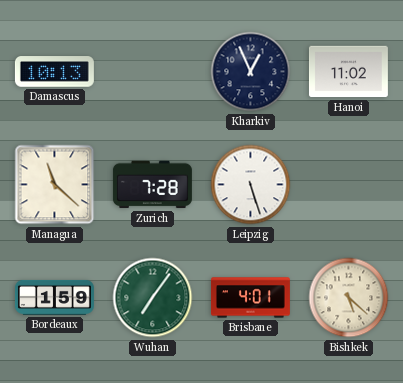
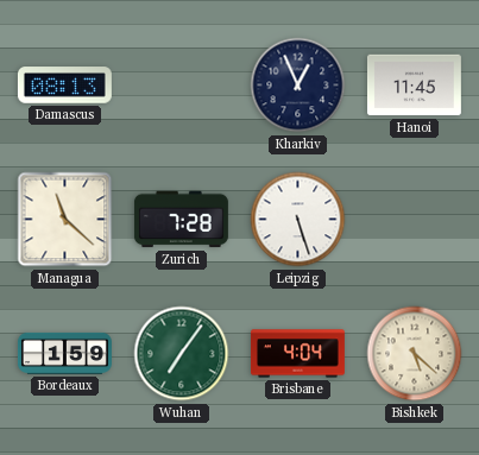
Damascus: 10:13 -> 08:13
Hanoi: 11:02 -> 11:45
Brisbane: 4:01 -> 4:04
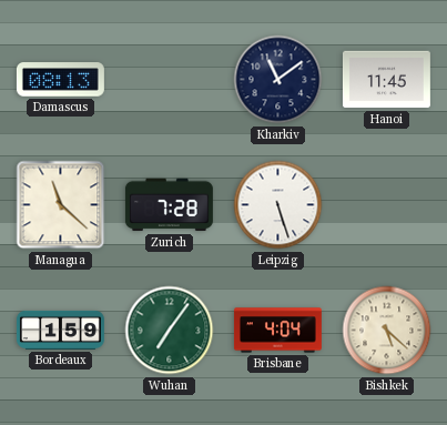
Kharkiv: 12:56 -> 11:09
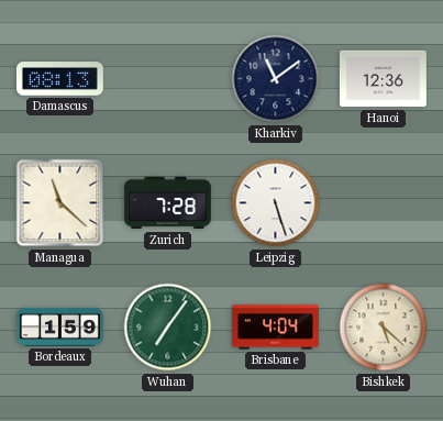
Hanoi: 11:45 -> 12:36
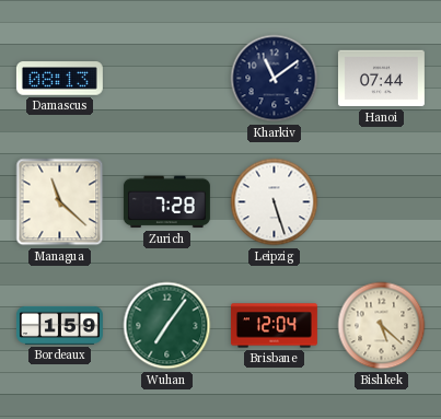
Hanoi: 12:36 -> 07:44
Brisbane: 4:04 -> 12:04
